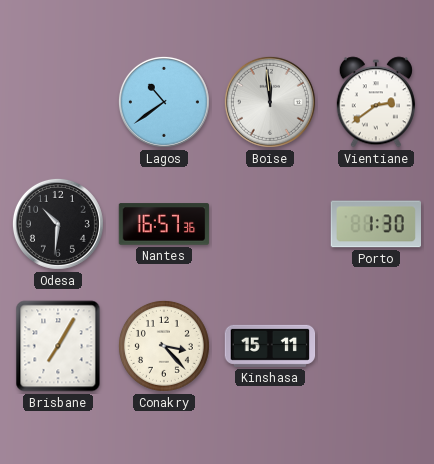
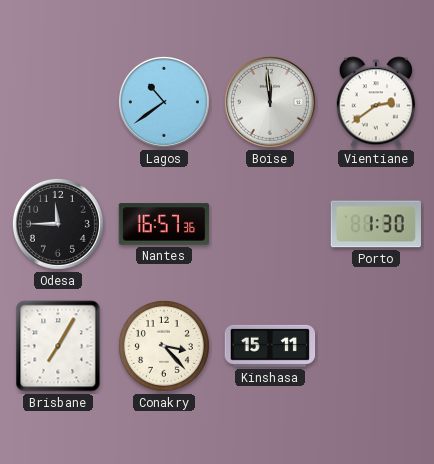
Odesa: 10:31 -> 11:45
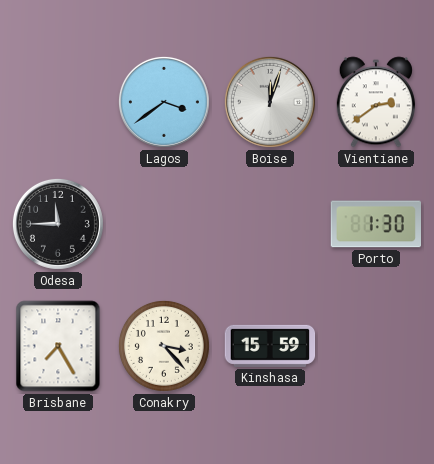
Lagos: 10:39 -> 3:39
Boise: 11:59 -> 12:03
Nantes: 16:57 -> none
Brisbane: 7:05 -> 7:25
Kinshasa: 15:11 -> 15:59
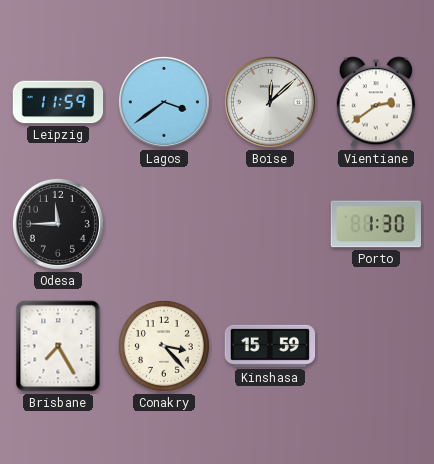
Leipzig: none -> 11:59
Boise: 12:03 -> 12:08
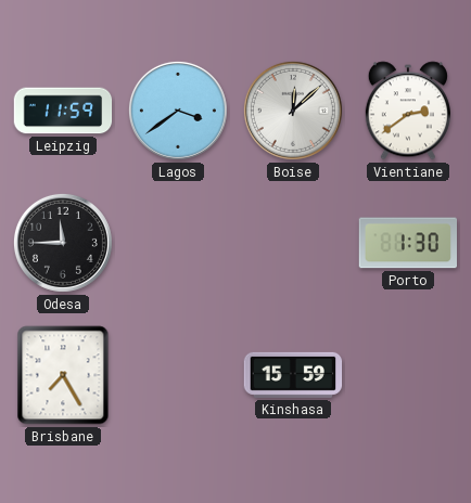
Conakry: 3:23 -> none
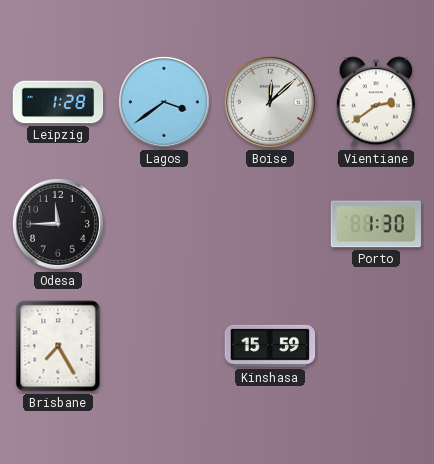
Leipzig: 11:59 -> 1:28
